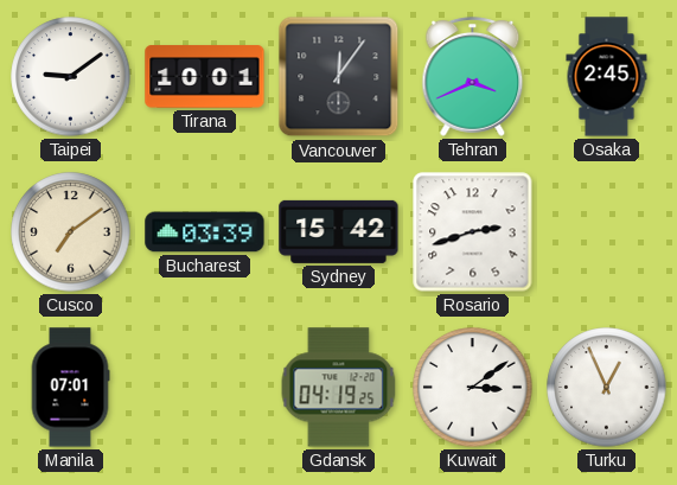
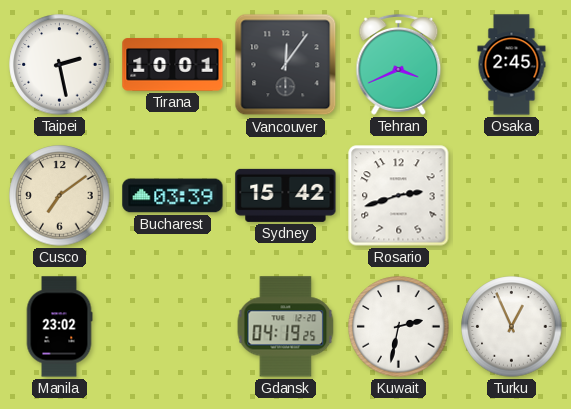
Taipei: 9:09 -> 2:28
Manila: 07:01 -> 23:02
Kuwait: 3:09 -> 2:32
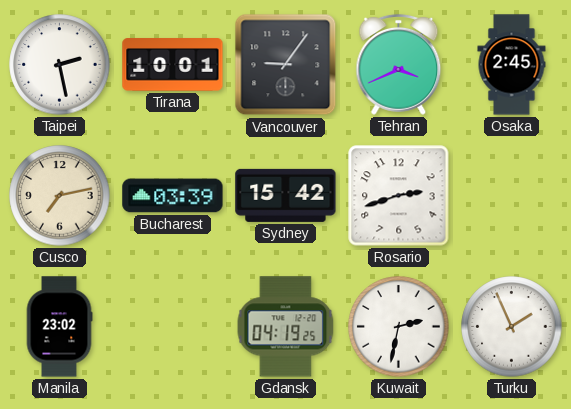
Vancouver: 12:06 -> 9:06
Cusco: 7:09 -> 7:13
Turku: 12:56 -> 1:56
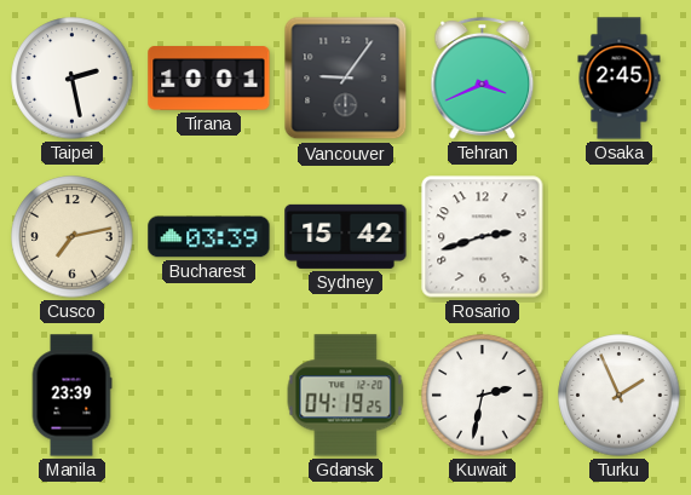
Manila: 23:02 -> 23:39
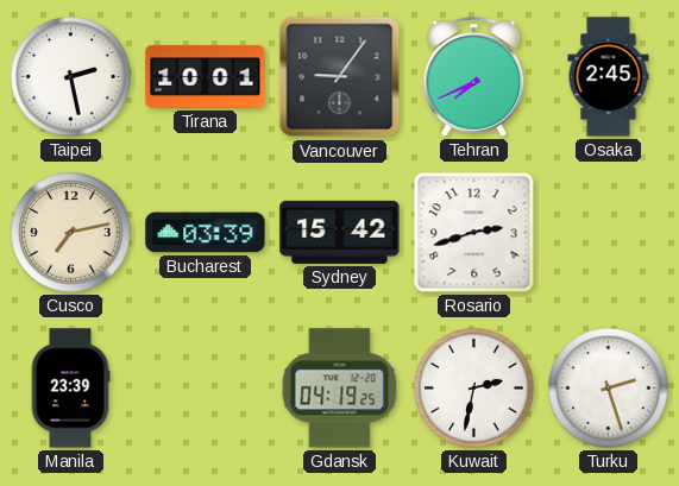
Tehran: 3:41 -> 7:41
Turku: 1:56 -> 2:27
